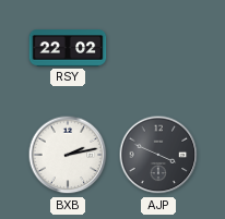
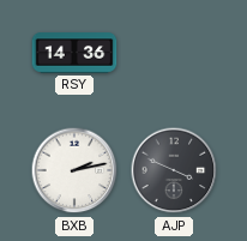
RSY: 22:02 -> 14:36
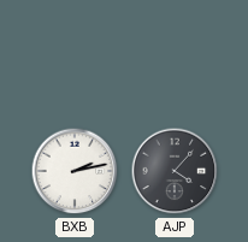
RSY: 14:36 -> none
AJP: 3:49 -> 4:07
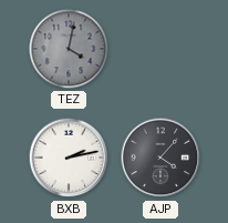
TEZ: none -> 4:02
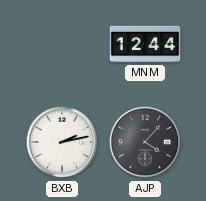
TEZ: 4:02 -> none
MNM: none -> 12:44
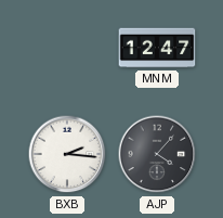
MNM: 12:44 -> 12:47
BXB: 2:13 -> 2:16
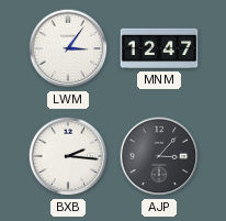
LWM: none -> 3:06
AJP: 4:07 -> 3:07
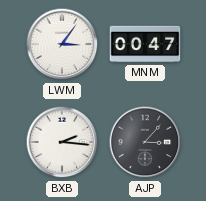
MNM: 12:47 -> 00:47
